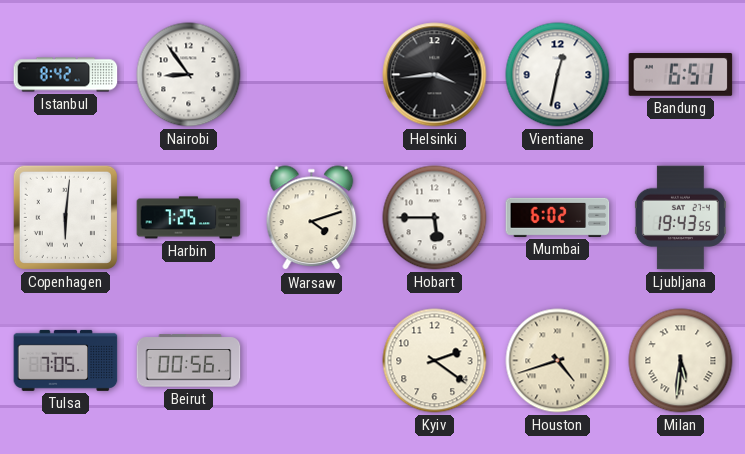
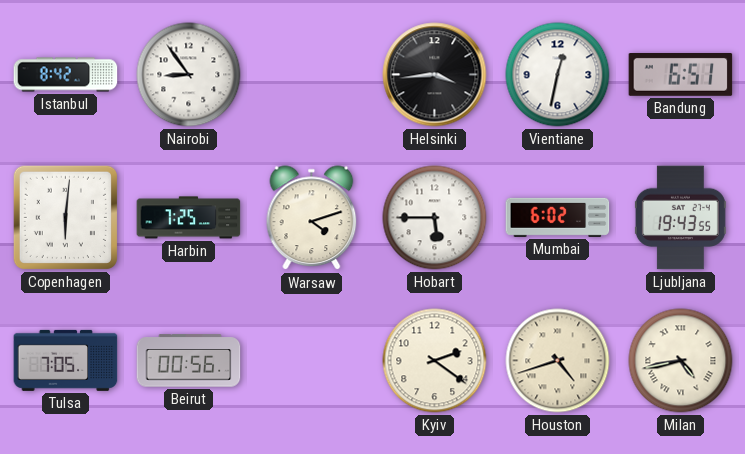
Milan: 5:31 -> 4:43
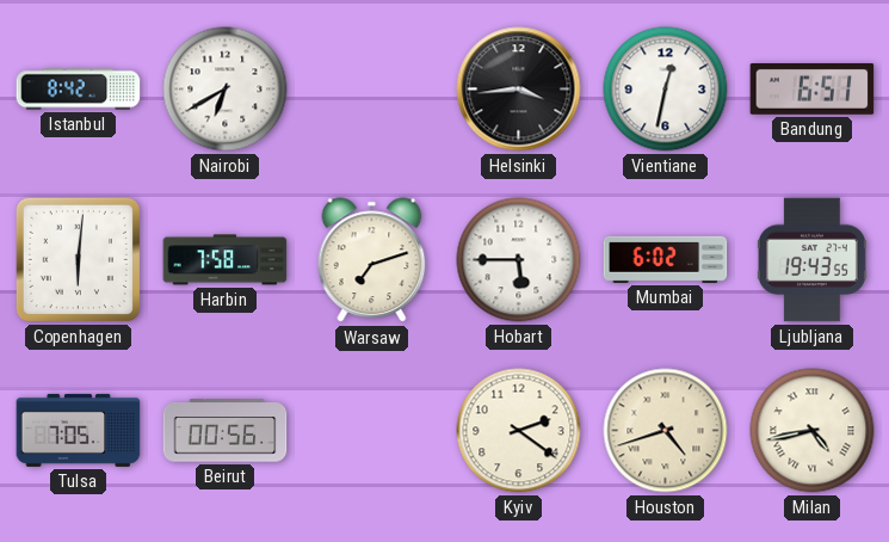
Nairobi: 8:54 -> 6:40
Harbin: 7:25 -> 7:58
Warsaw: 4:12 -> 7:12
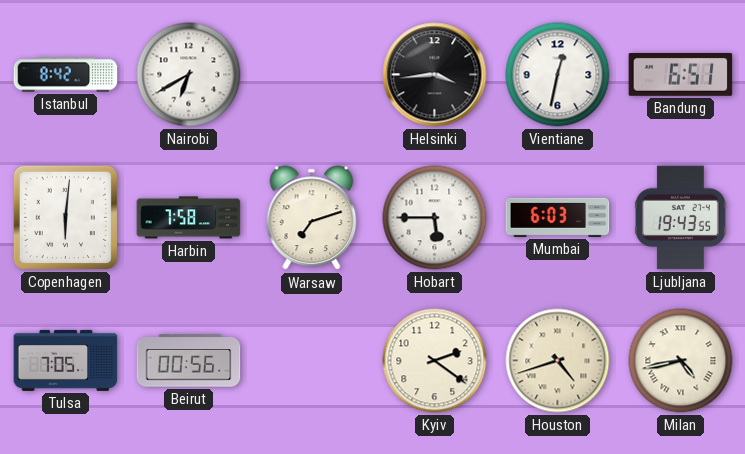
Mumbai: 6:02 -> 6:03
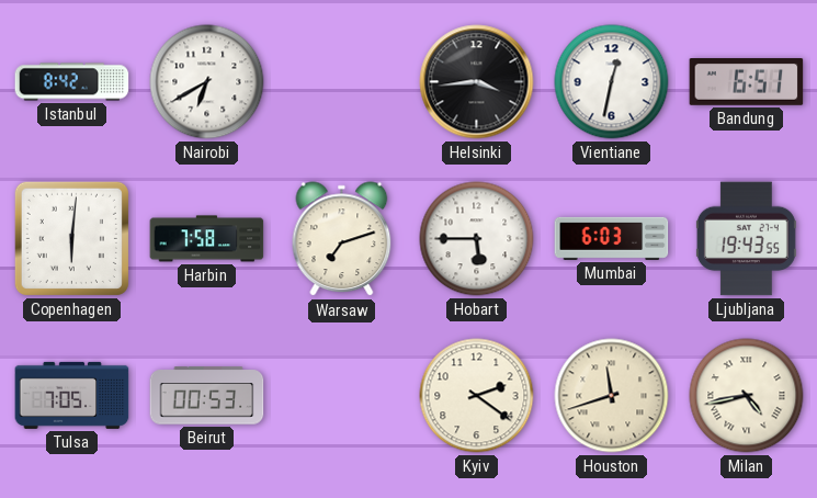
Beirut: 00:56 -> 00:53
Houston: 4:42 -> 11:42
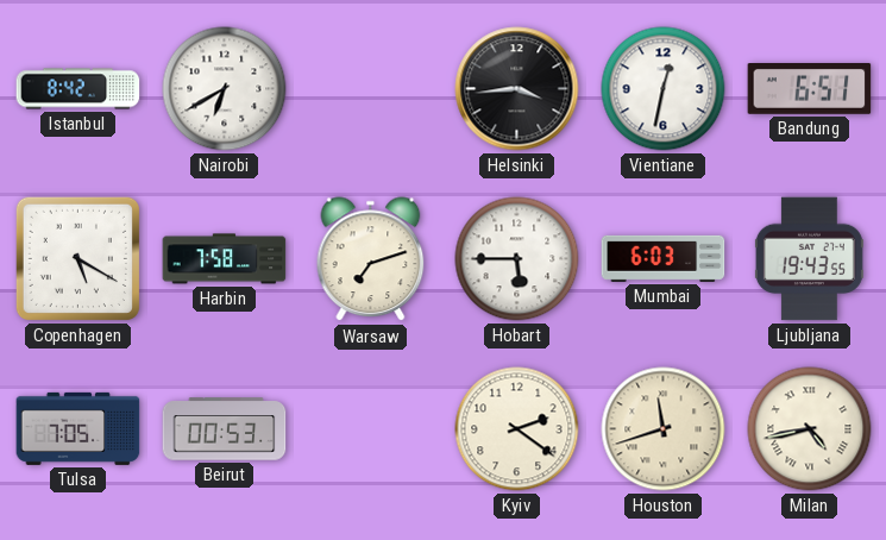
Copenhagen: 6:01 -> 5:20
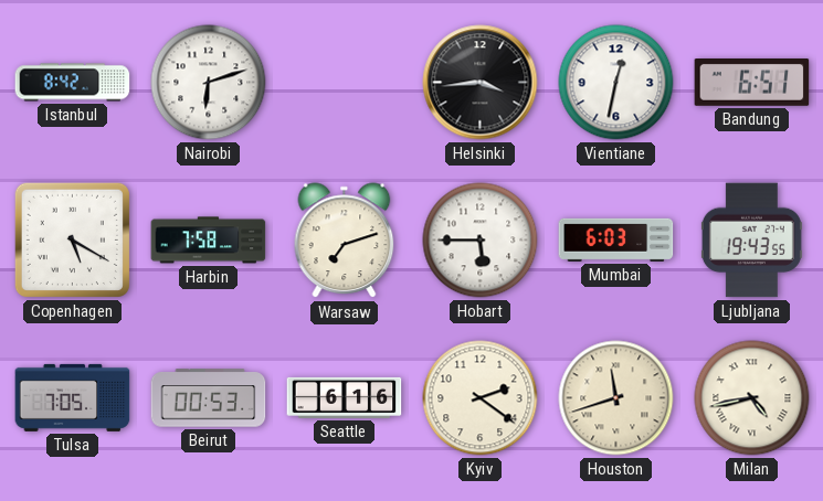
Nairobi: 6:40 -> 6:12
Seattle: none -> 6:16
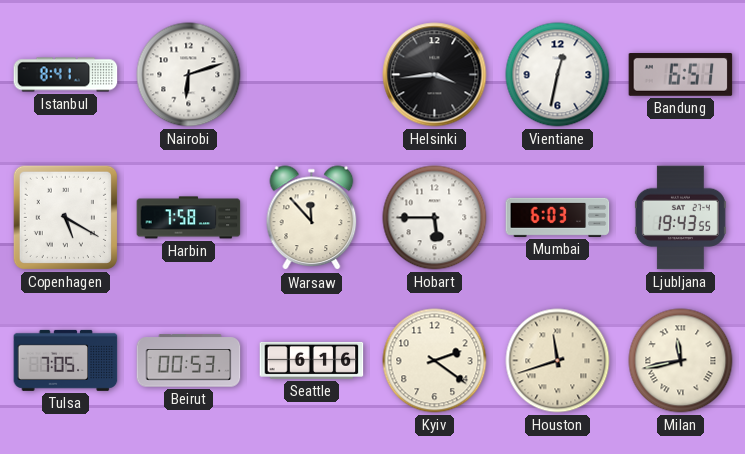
Istanbul: 8:42 -> 8:41
Warsaw: 7:12 -> 11:53
Milan: 4:43 -> 11:43
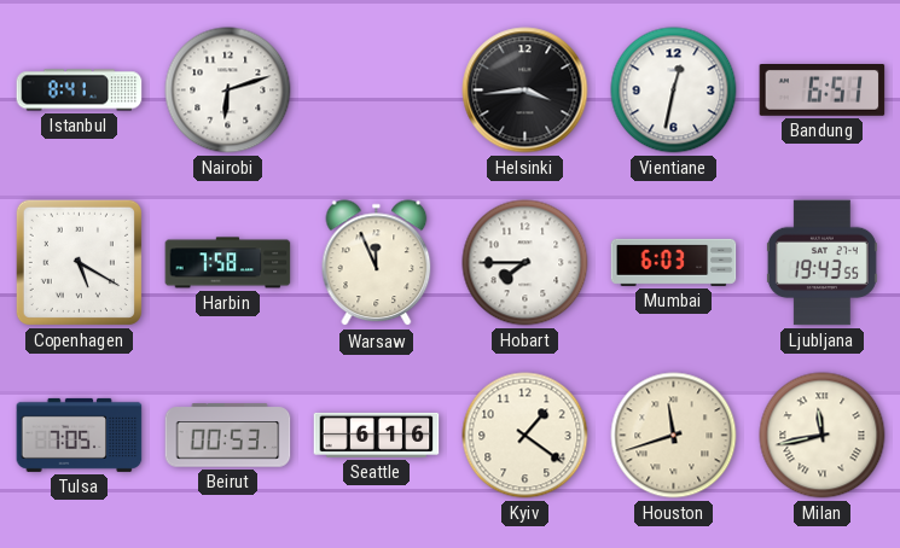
Warsaw: 11:53 -> 11:56
Hobart: 5:45 -> 7:45
Kyiv: 2:21 -> 1:21
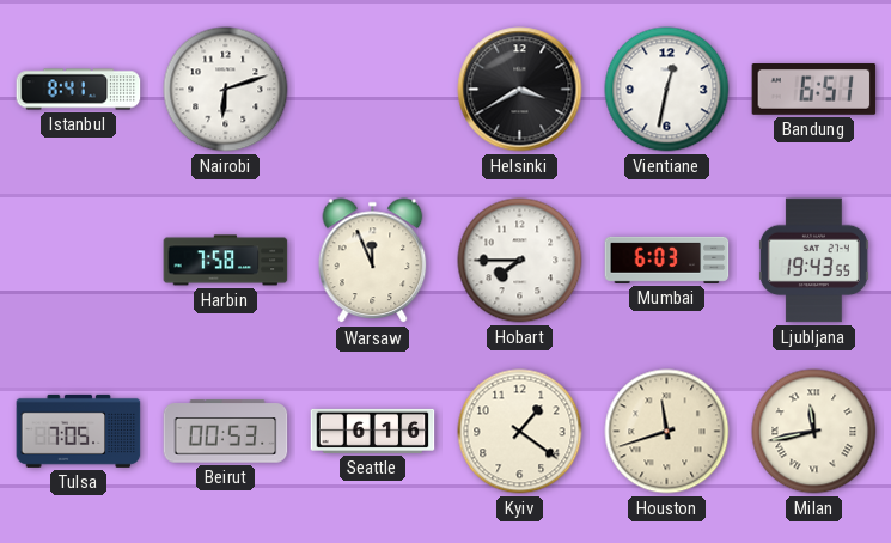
Helsinki: 3:44 -> 3:40
Copenhagen: 5:20 -> none
